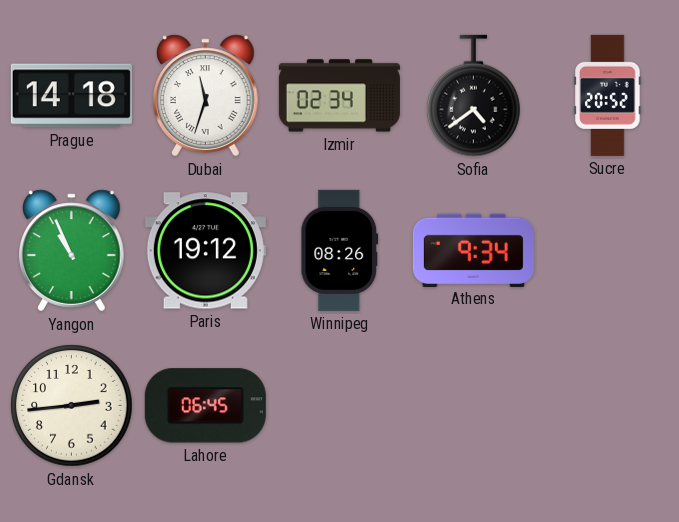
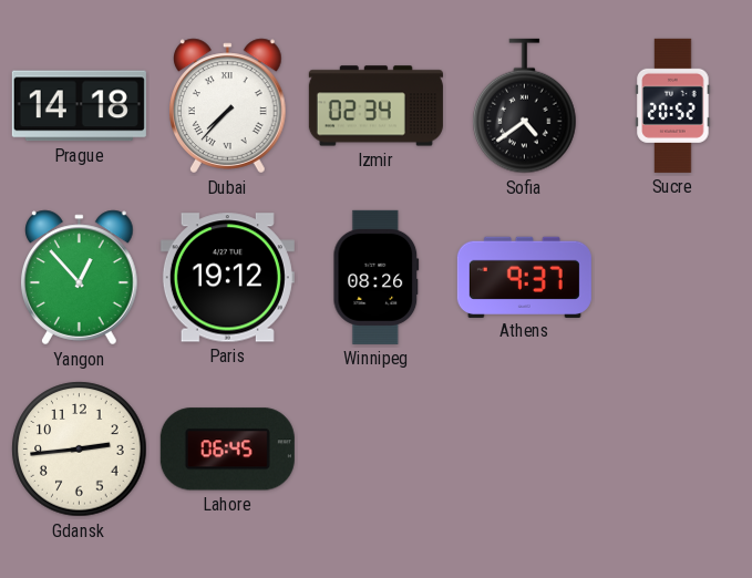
Dubai: 11:33 -> 7:37
Yangon: 10:56 -> 12:53
Athens: 9:34 -> 9:37
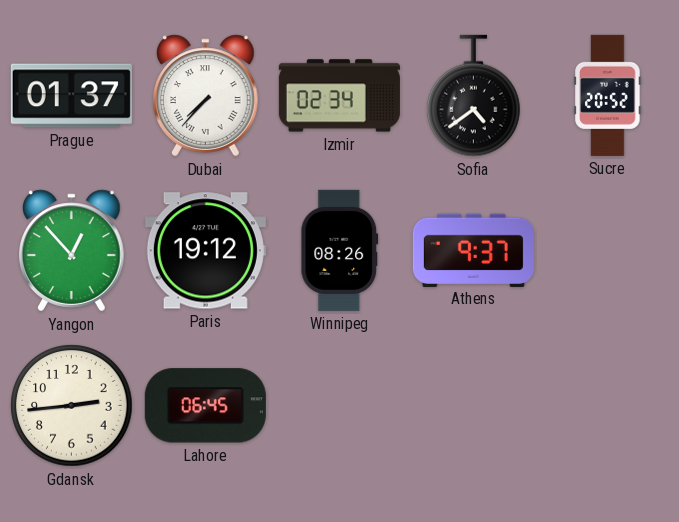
Prague: 14:18 -> 01:37
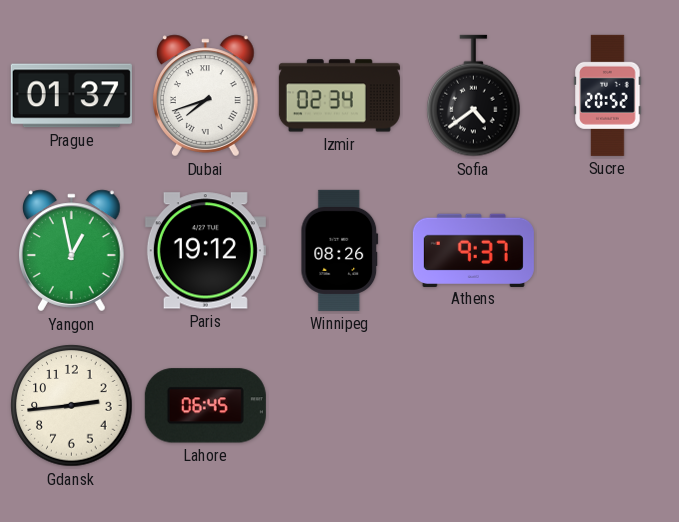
Dubai: 7:37 -> 7:42
Yangon: 12:53 -> 12:58
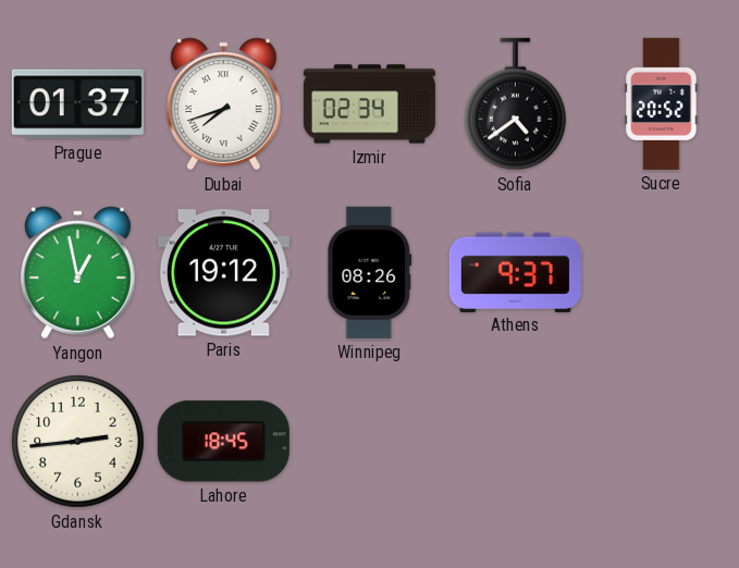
Lahore: 06:45 -> 18:45
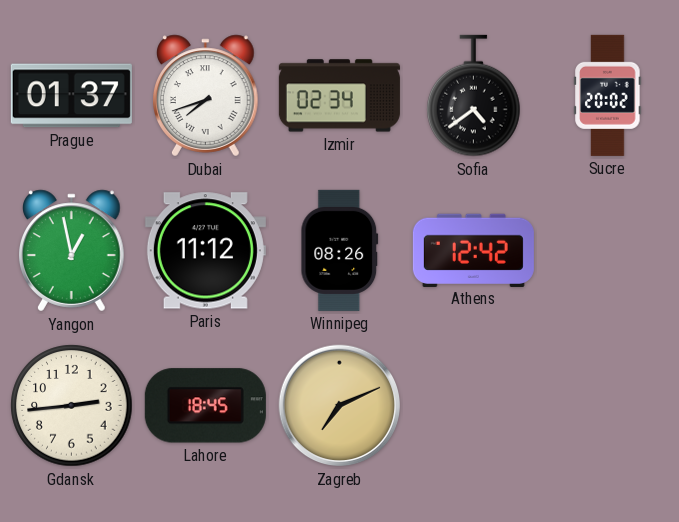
Sucre: 20:52 -> 20:02
Paris: 19:12 -> 11:12
Athens: 9:37 -> 12:42
Zagreb: none -> 7:11
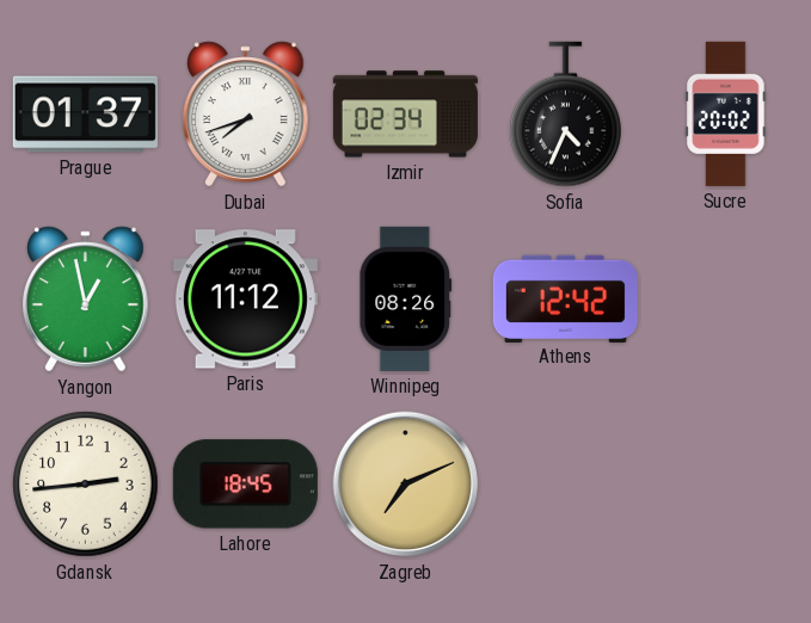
Sofia: 4:39 -> 4:34
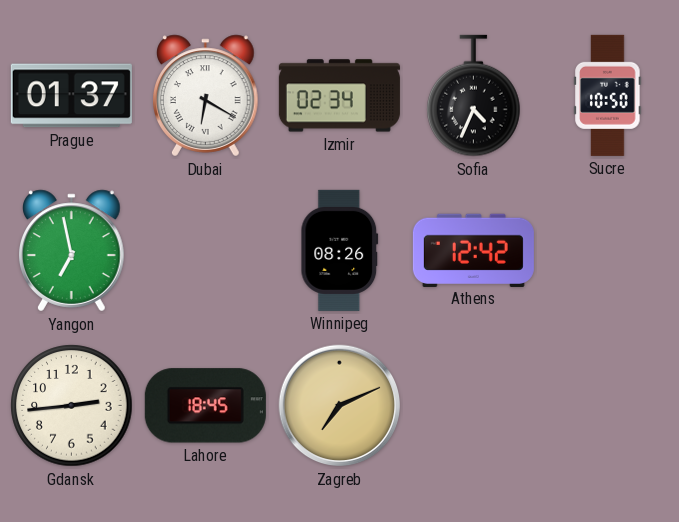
Dubai: 7:42 -> 6:20
Sucre: 20:02 -> 10:50
Yangon: 12:58 -> 6:58
Paris: 11:12 -> none
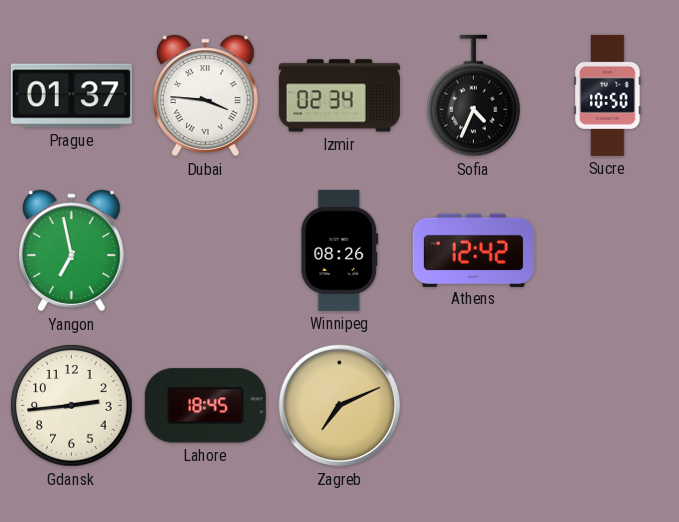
Dubai: 6:20 -> 3:46
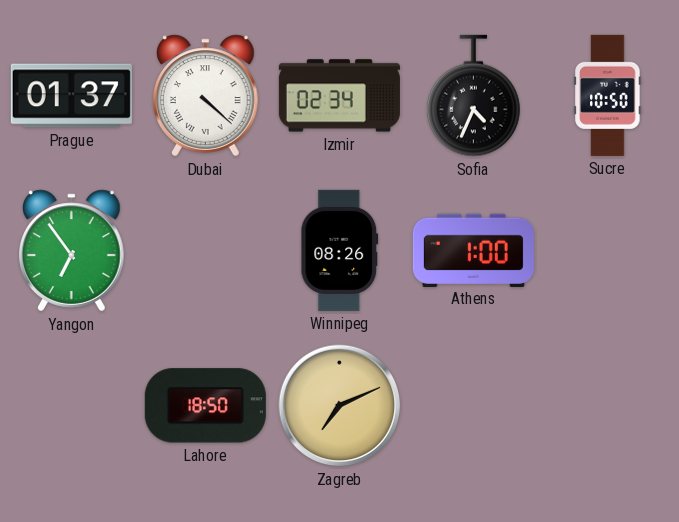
Dubai: 3:46 -> 4:22
Yangon: 6:58 -> 6:54
Athens: 12:42 -> 1:00
Gdansk: 2:44 -> none
Lahore: 18:45 -> 18:50
